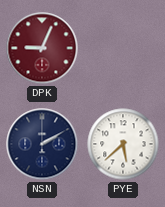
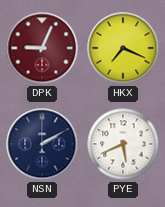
HKX: none -> 7:19
PYE: 5:38 -> 5:41
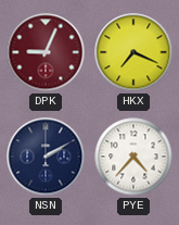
PYE: 5:41 -> 4:37
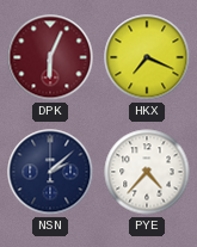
DPK: 9:04 -> 6:04
NSN: 2:10 -> 2:08
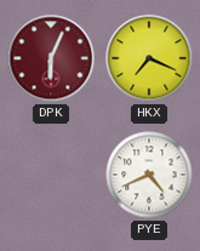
NSN: 2:08 -> none
PYE: 4:37 -> 4:41
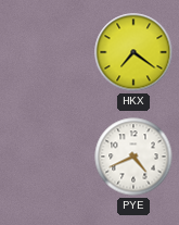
DPK: 6:04 -> none
HKX: 7:19 -> 7:21
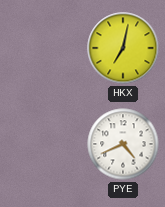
HKX: 7:21 -> 7:02
